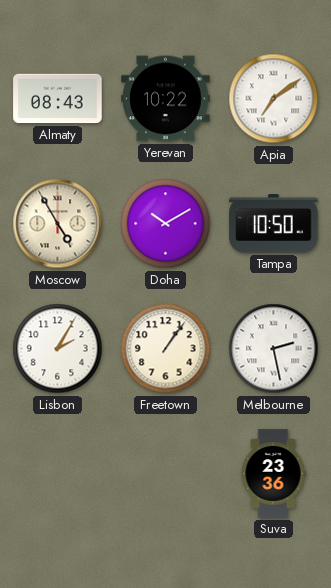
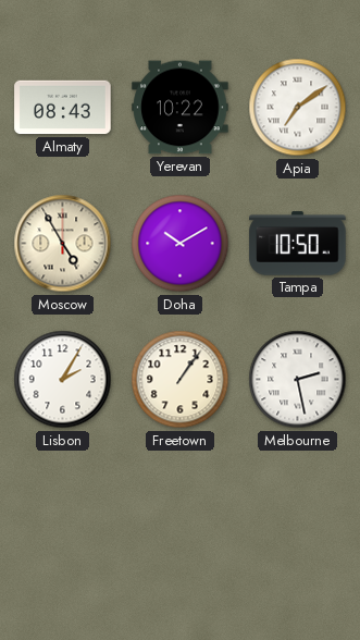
Suva: 23:36 -> none
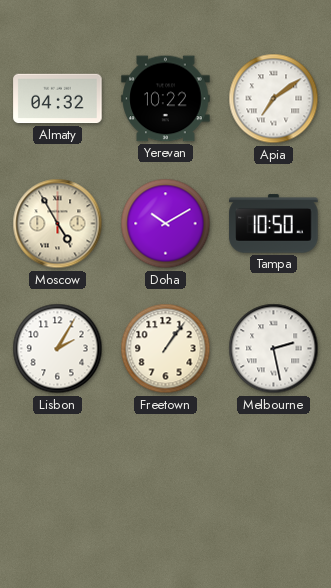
Almaty: 08:43 -> 04:32
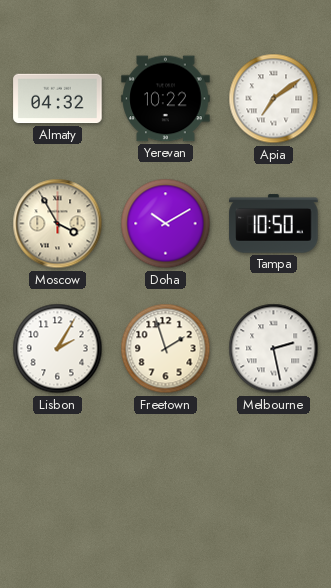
Moscow: 4:55 -> 3:55
Freetown: 1:06 -> 1:57
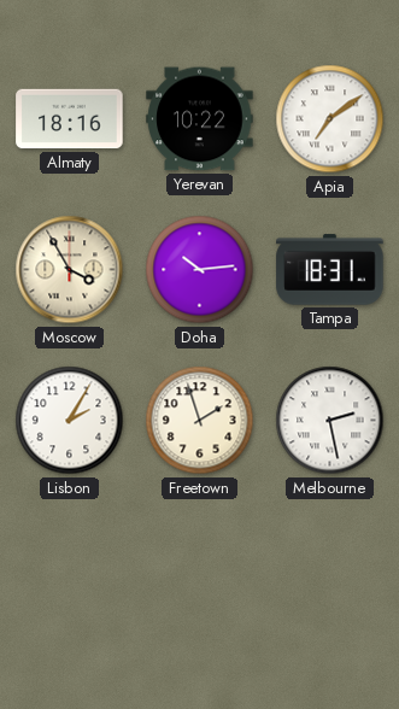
Almaty: 04:32 -> 18:16
Doha: 10:10 -> 10:14
Tampa: 10:50 -> 18:31
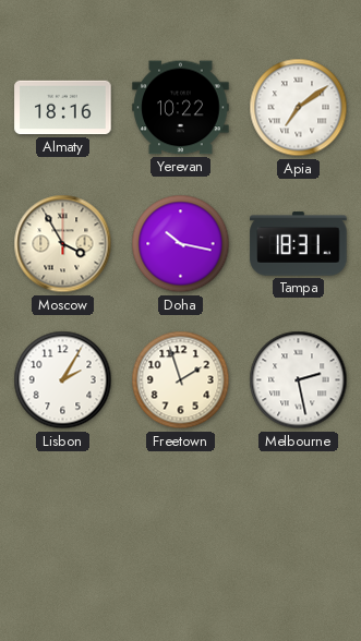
Doha: 10:14 -> 10:17
